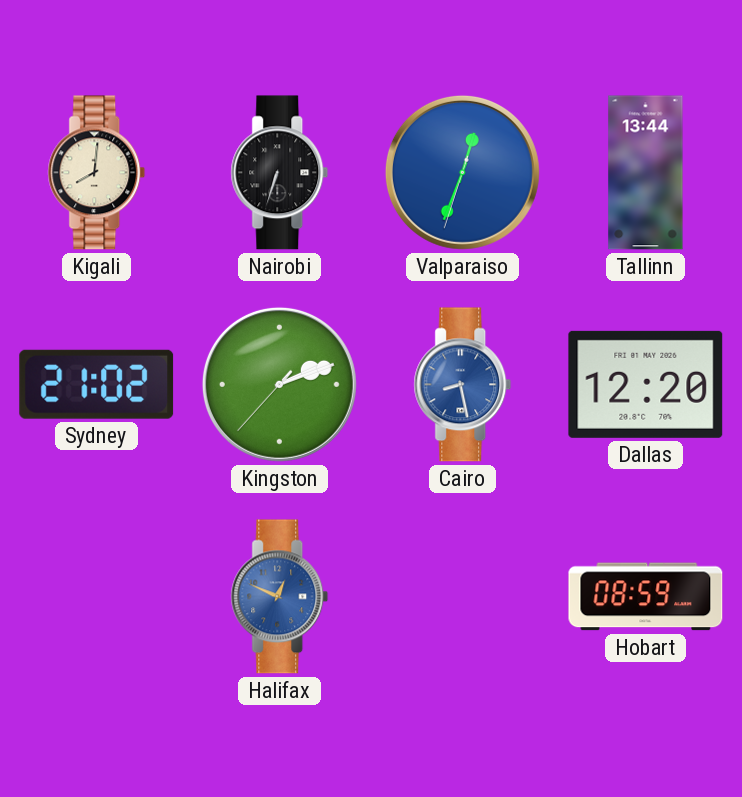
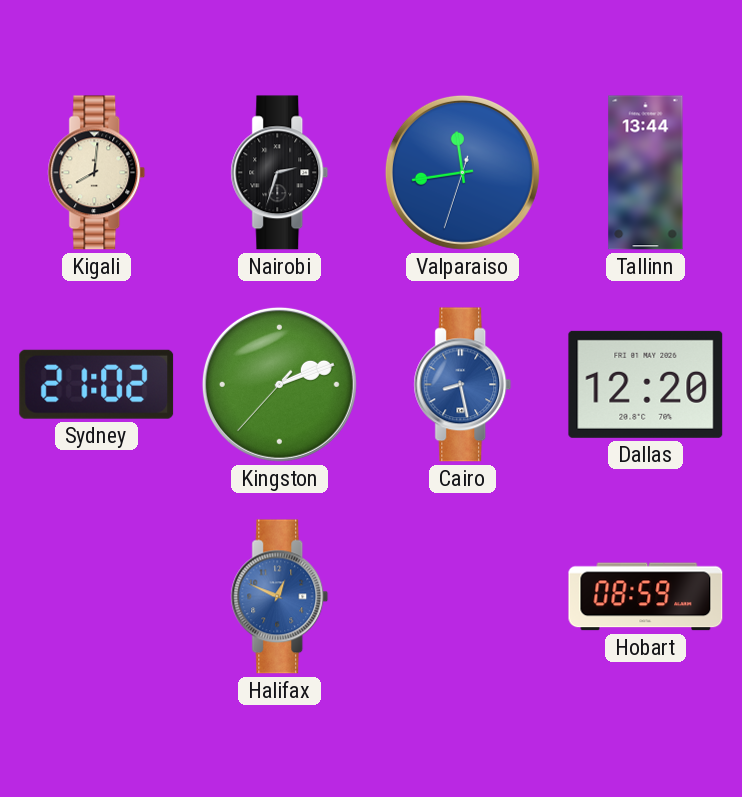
Nairobi: 6:33 -> 2:33
Valparaiso: 12:33 -> 11:43
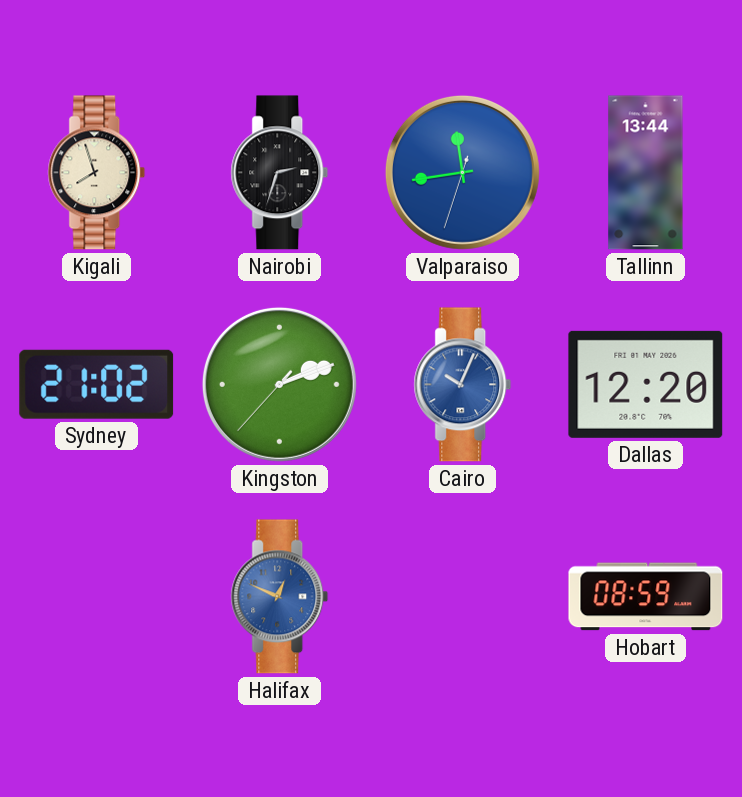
Kigali: 8:01 -> 7:57
Cairo: 8:28 -> 10:04
